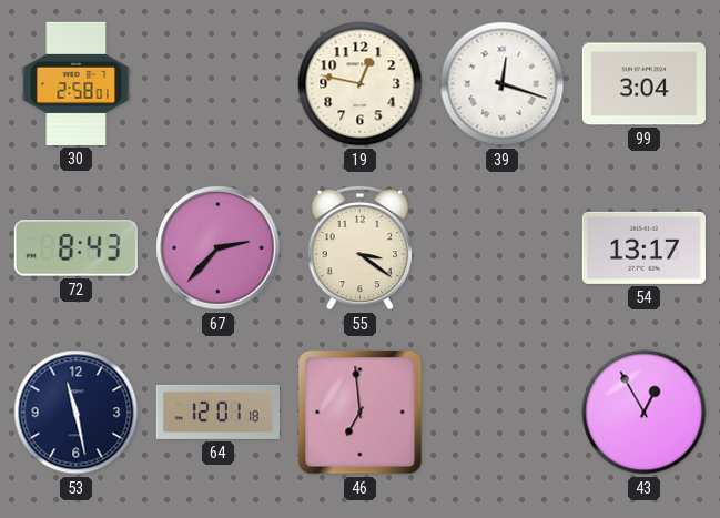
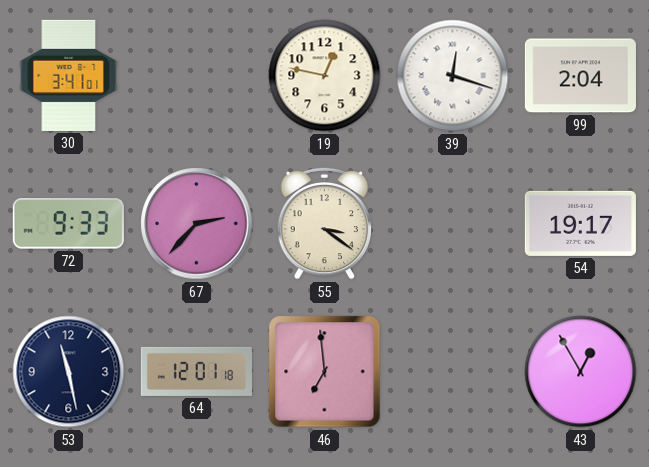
30: 2:58 -> 3:41
99: 3:04 -> 2:04
72: 8:43 -> 9:33
54: 13:17 -> 19:17
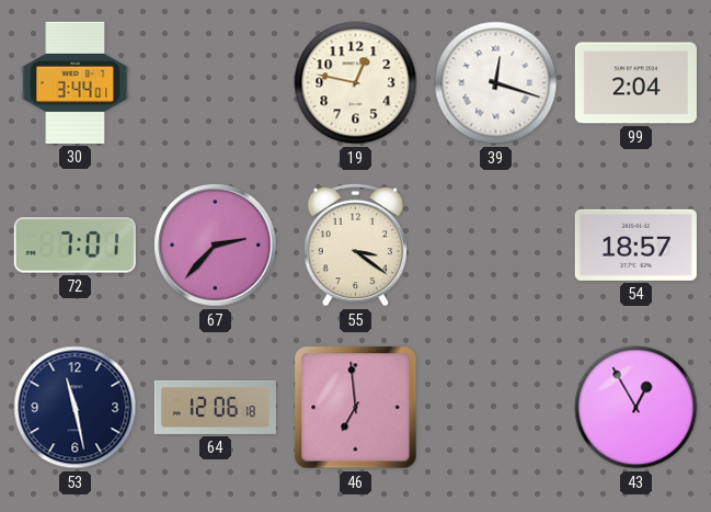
30: 3:41 -> 3:44
72: 9:33 -> 7:01
54: 19:17 -> 18:57
64: 12:01 -> 12:06
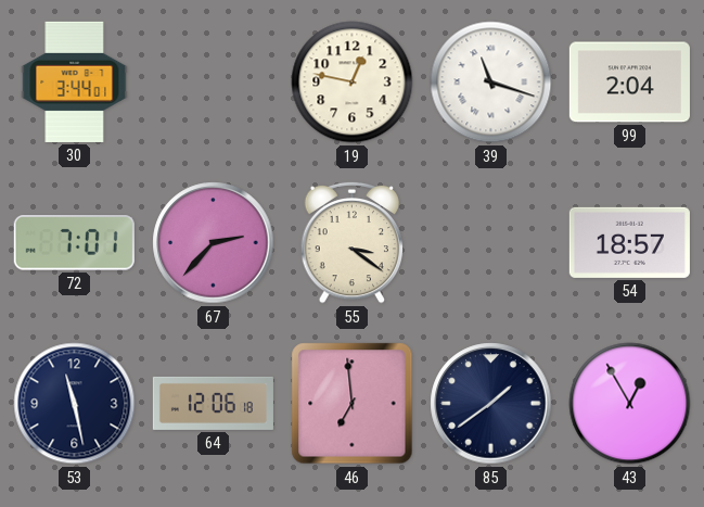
39: 12:18 -> 11:18
85: none -> 1:39
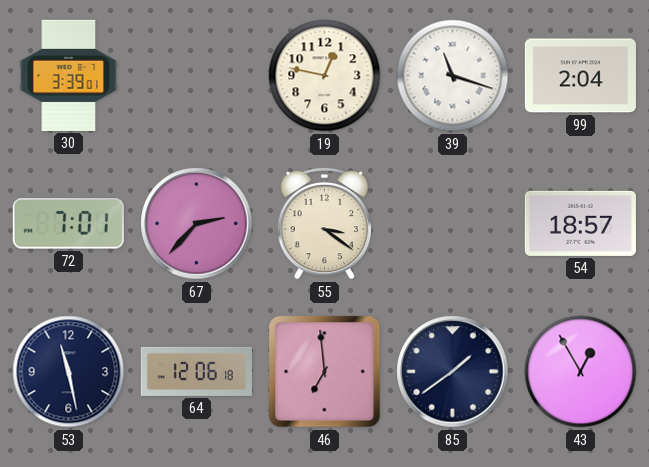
30: 3:44 -> 3:39
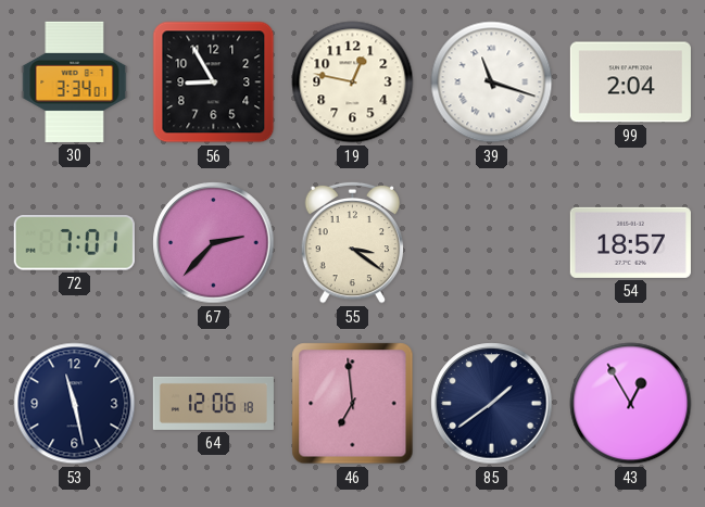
30: 3:39 -> 3:34
56: none -> 8:55
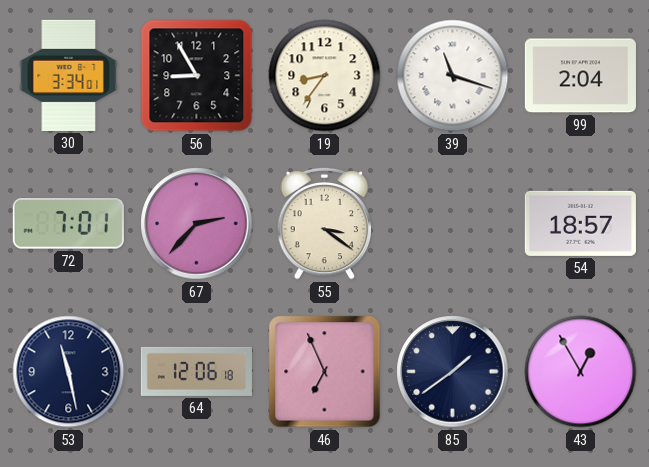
19: 12:47 -> 8:36
46: 6:59 -> 6:56
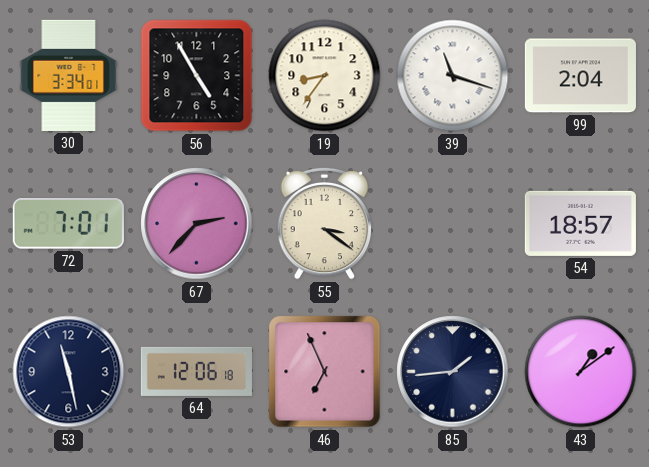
56: 8:55 -> 4:55
85: 1:39 -> 1:44
43: 12:55 -> 1:09
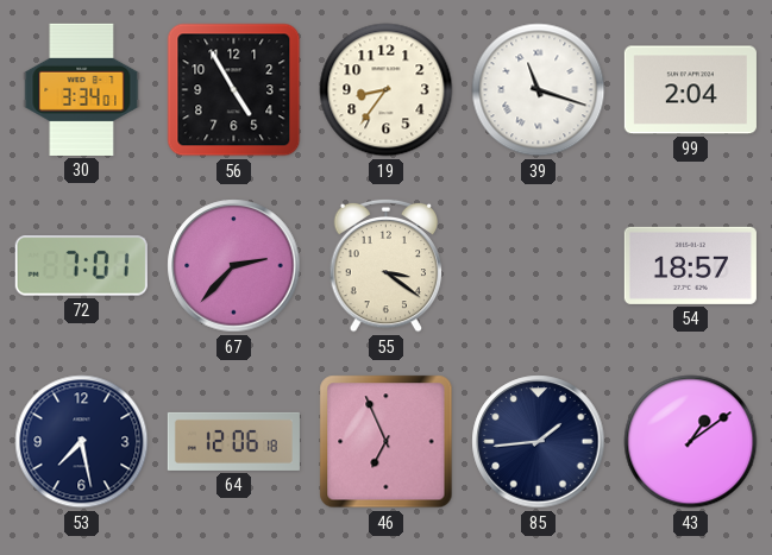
53: 11:28 -> 7:28
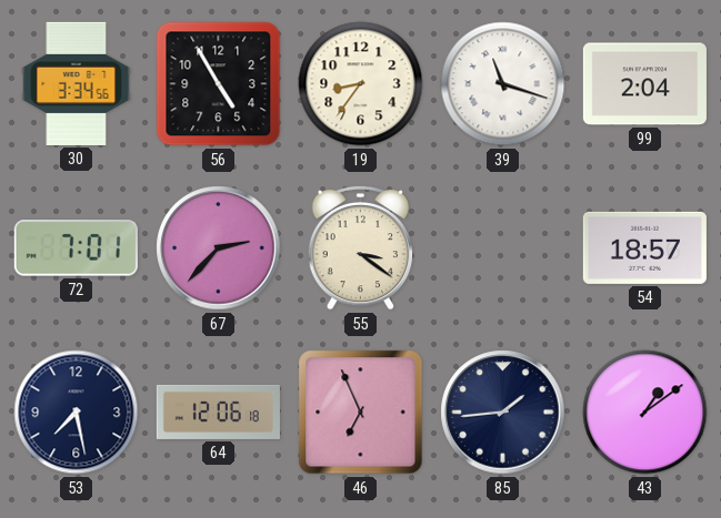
30: 3:34:01 -> 3:34:56
